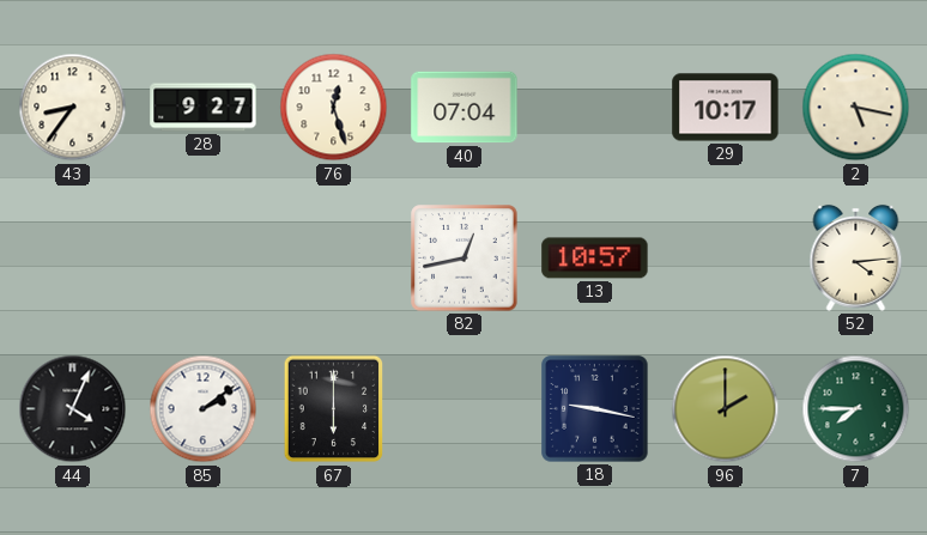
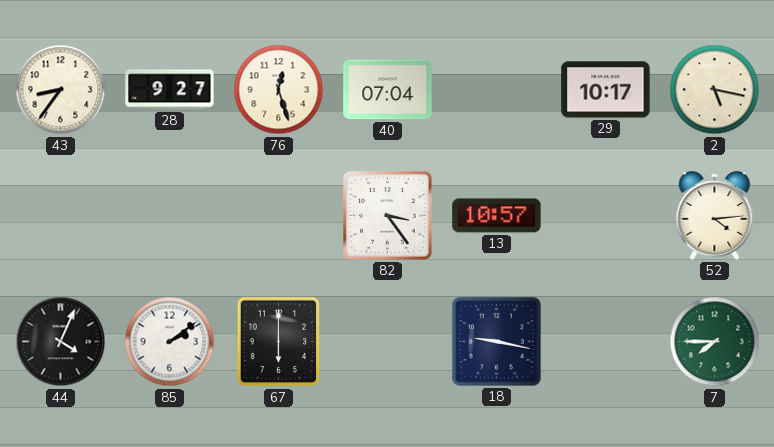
82: 12:43 -> 3:24
96: 2:00 -> none
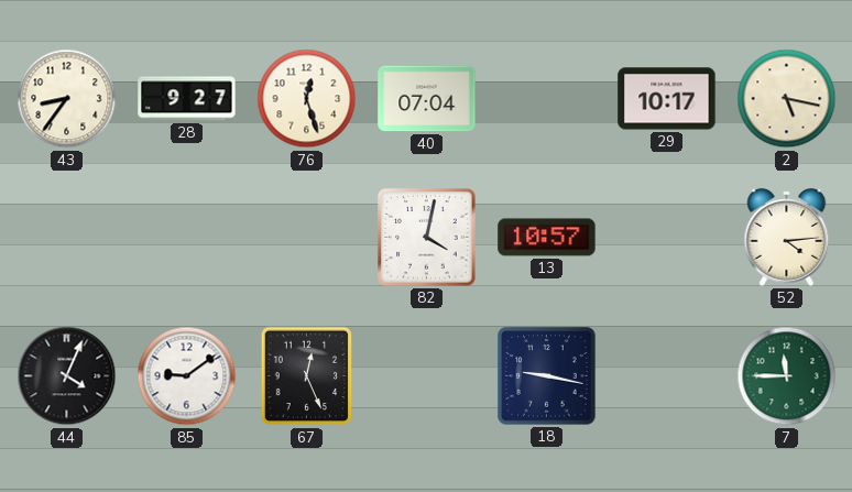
82: 3:24 -> 4:02
85: 2:09 -> 9:09
67: 6:00 -> 12:26
7: 7:45 -> 11:45
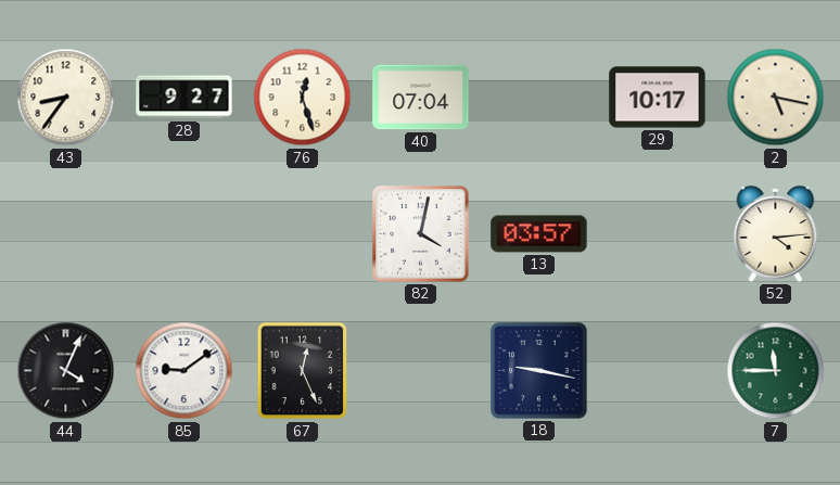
13: 10:57 -> 03:57
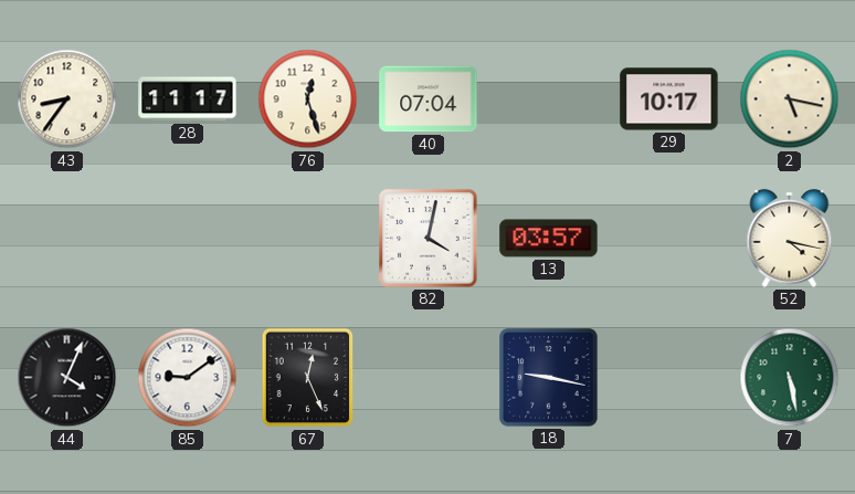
28: 9:27 -> 11:17
52: 4:14 -> 4:17
7: 11:45 -> 5:28
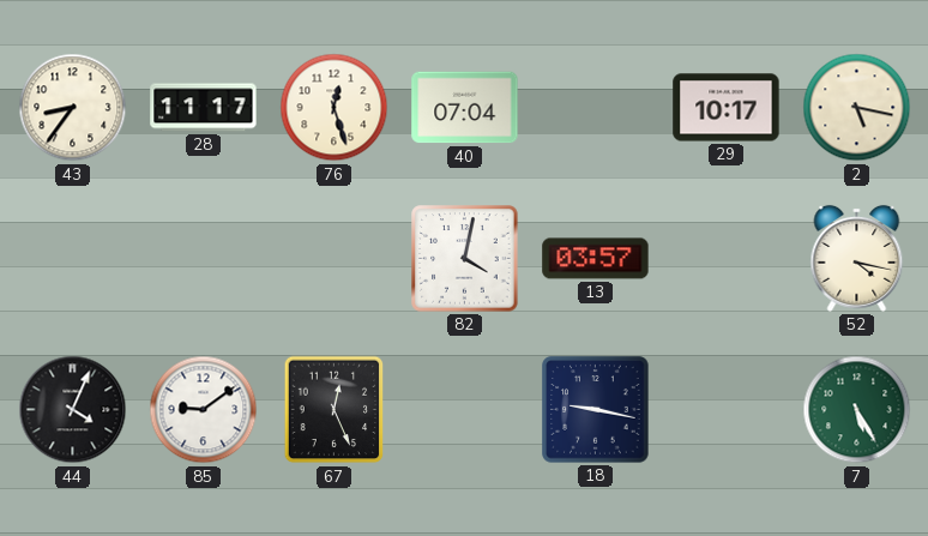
7: 5:28 -> 5:25
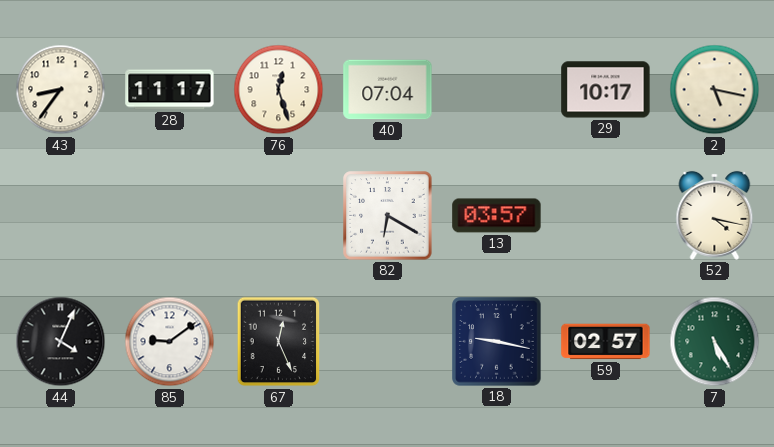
82: 4:02 -> 6:20
59: none -> 02:57
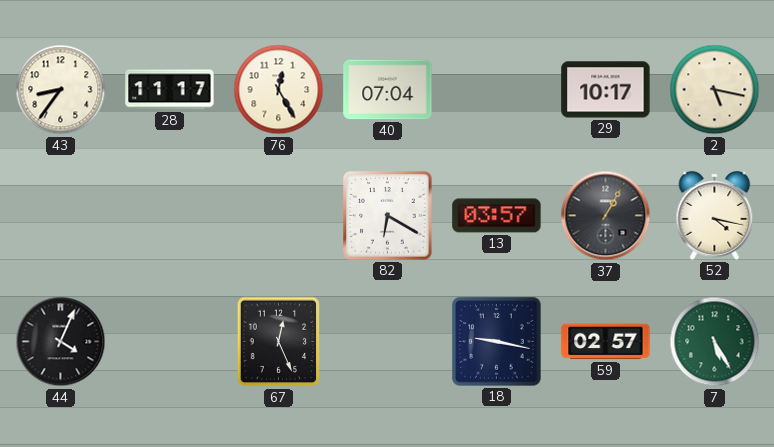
76: 12:27 -> 12:25
37: none -> 1:05
85: 9:09 -> none
